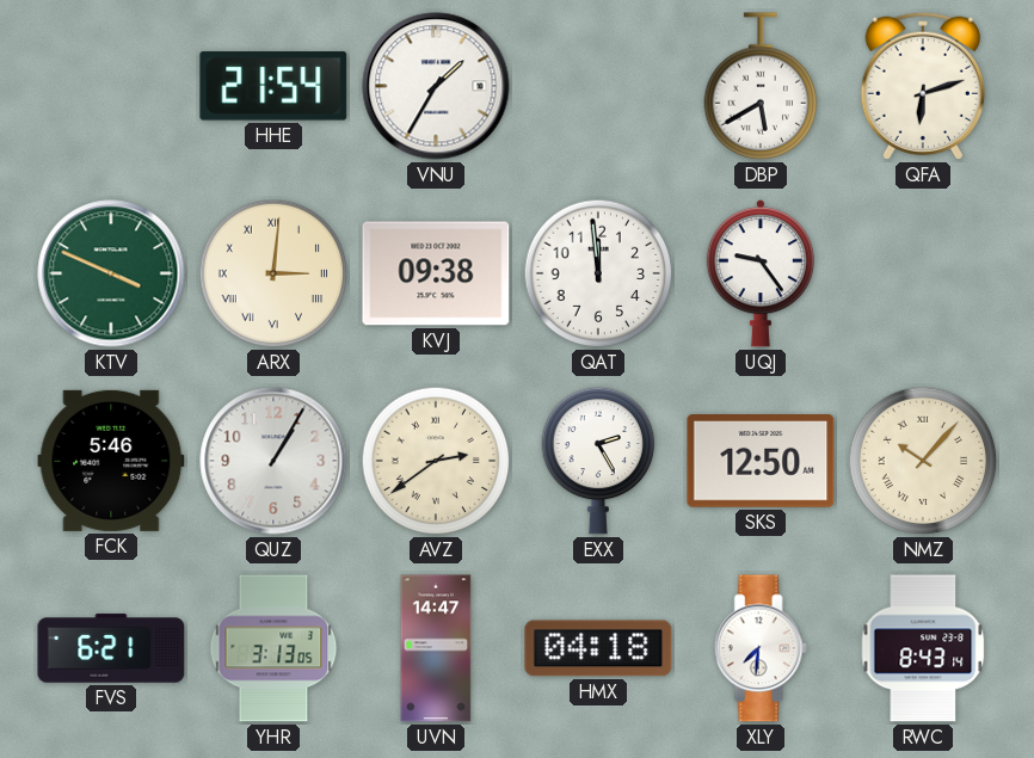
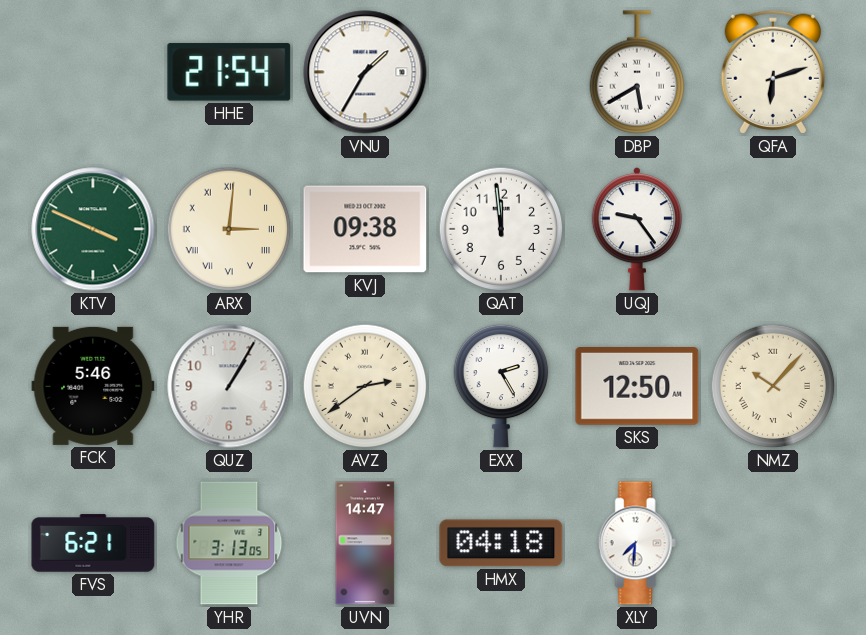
RWC: 8:43 -> none
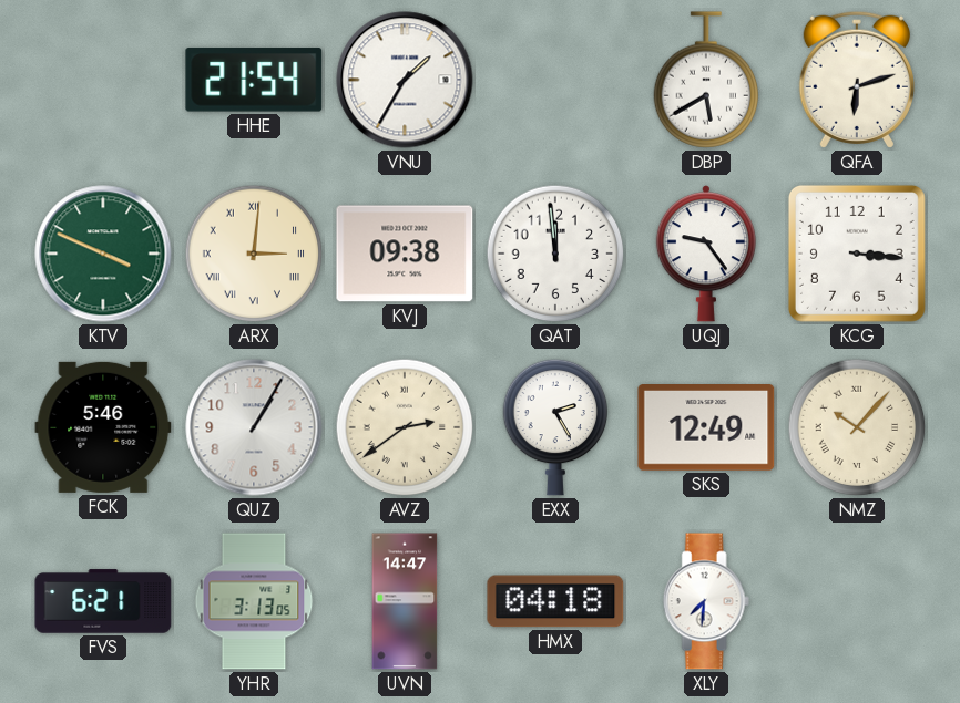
KCG: none -> 3:16
SKS: 12:50 -> 12:49
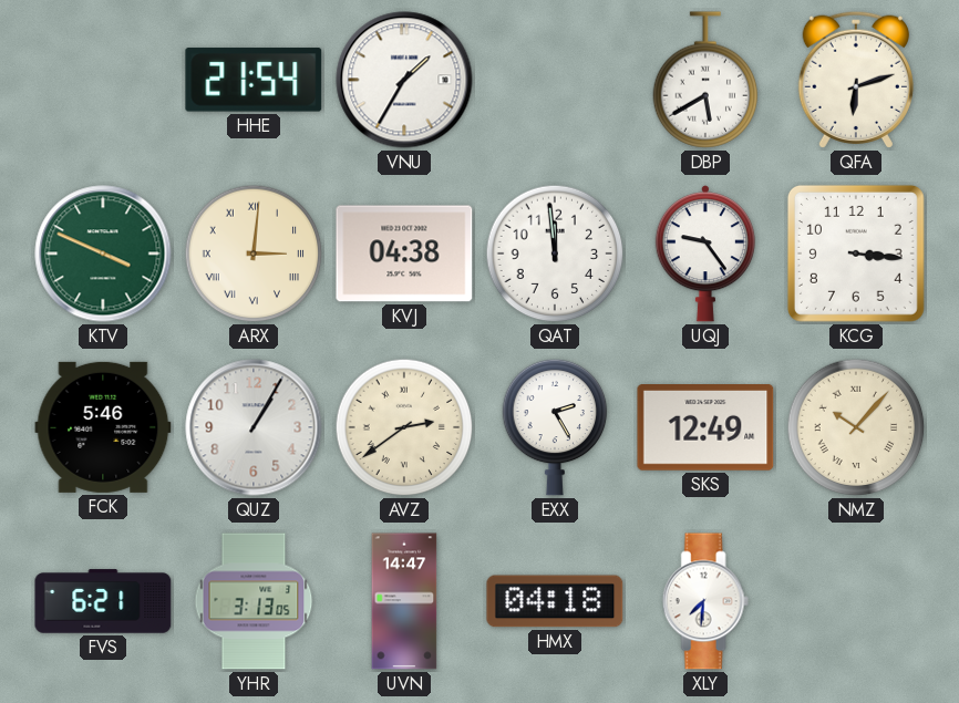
KVJ: 09:38 -> 04:38
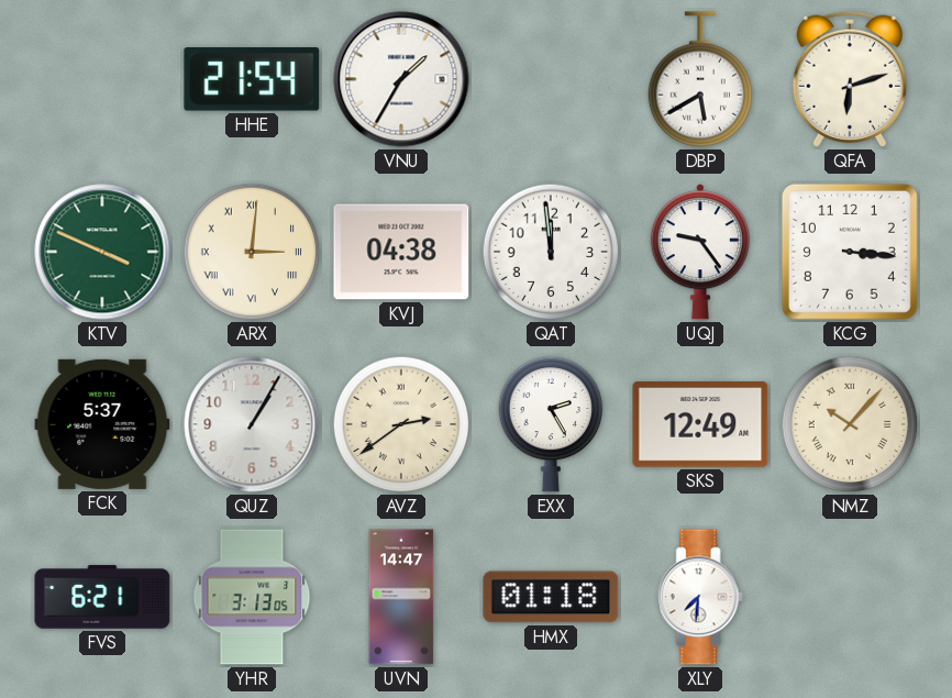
FCK: 5:46 -> 5:37
HMX: 04:18 -> 01:18
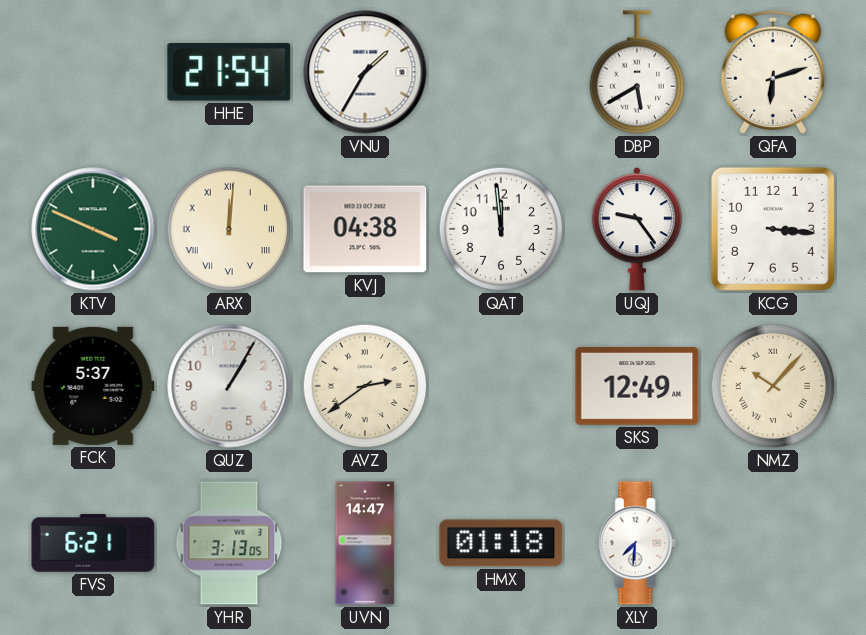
ARX: 3:01 -> 12:01
EXX: 2:25 -> none
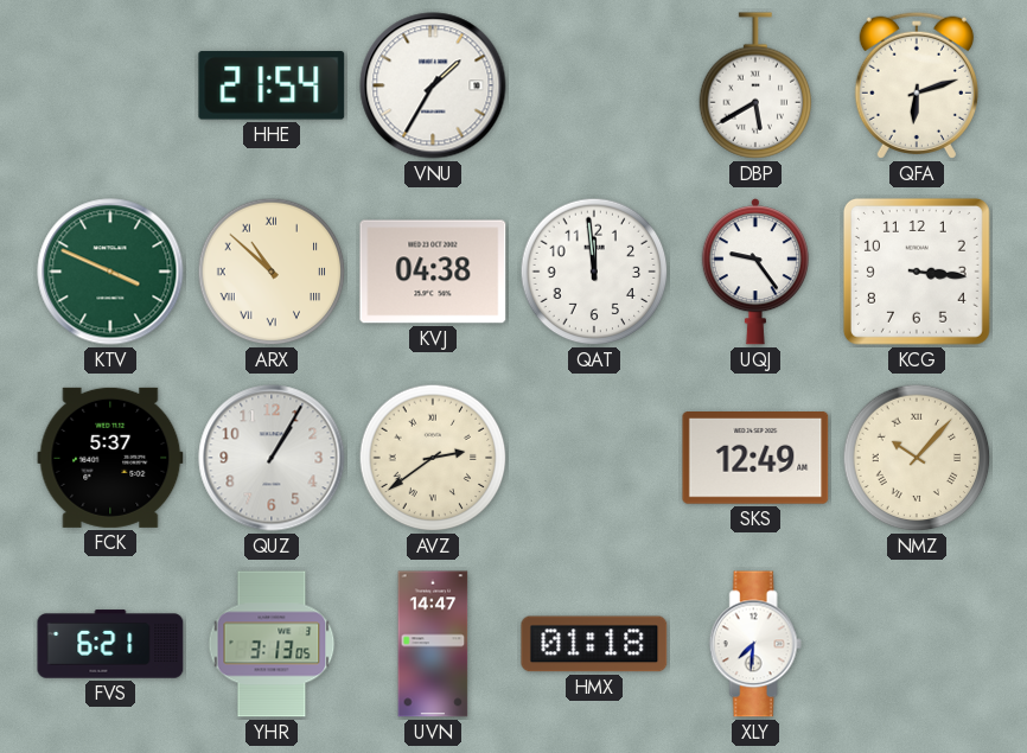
ARX: 12:01 -> 10:52
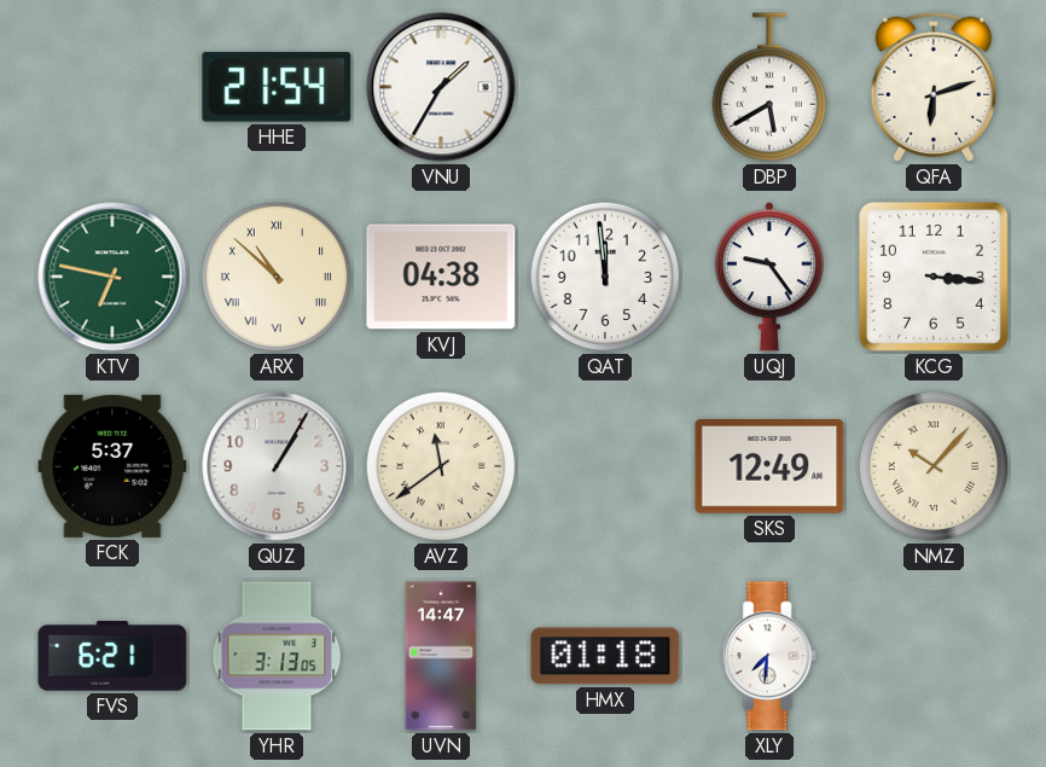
KTV: 3:49 -> 6:47
AVZ: 2:39 -> 11:39
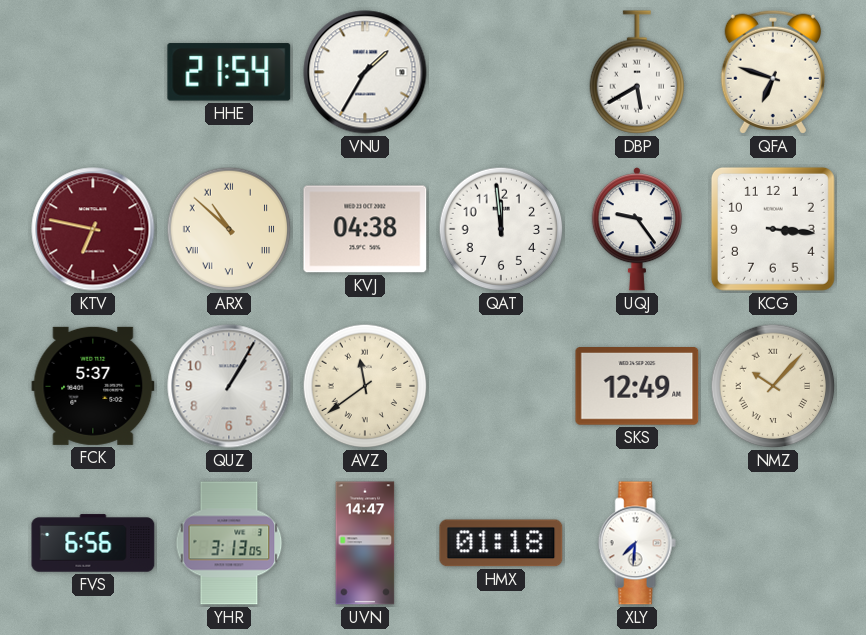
QFA: 6:12 -> 6:48
KTV dial: green -> burgundy
FVS: 6:21 -> 6:56
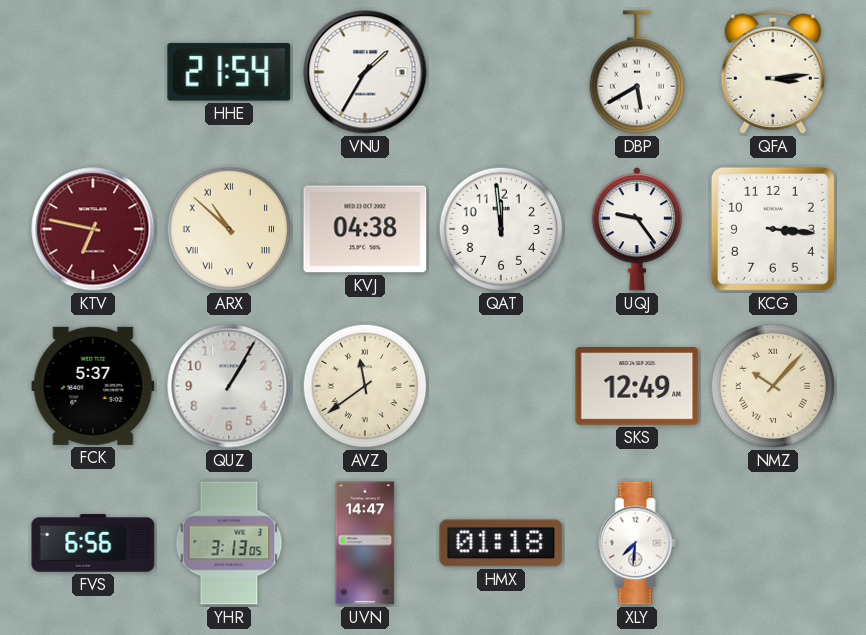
QFA: 6:48 -> 3:14
